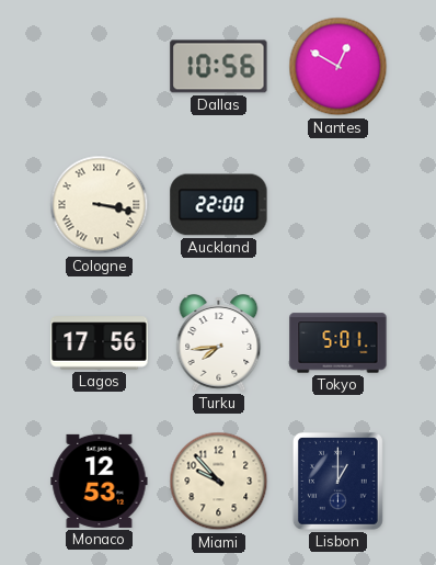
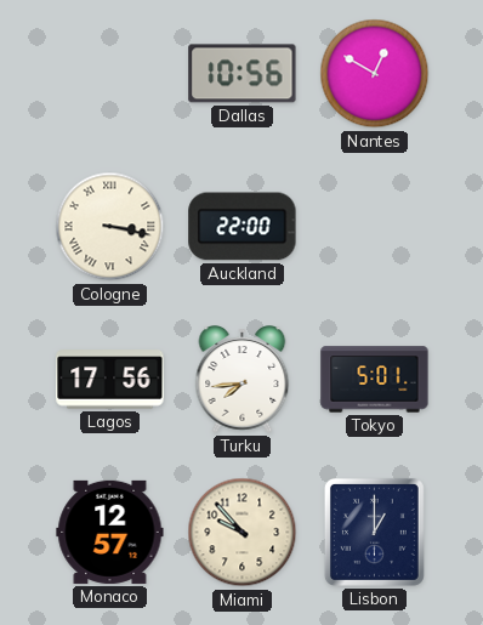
Monaco: 12:53 -> 12:57
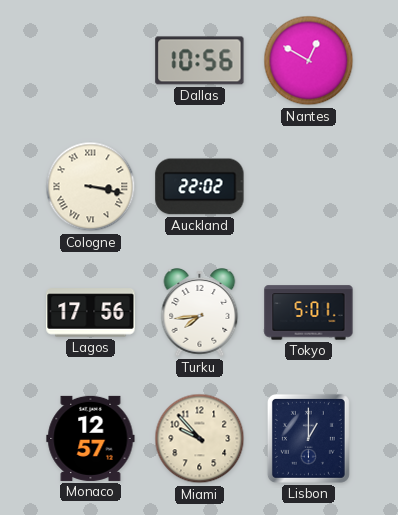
Auckland: 22:00 -> 22:02
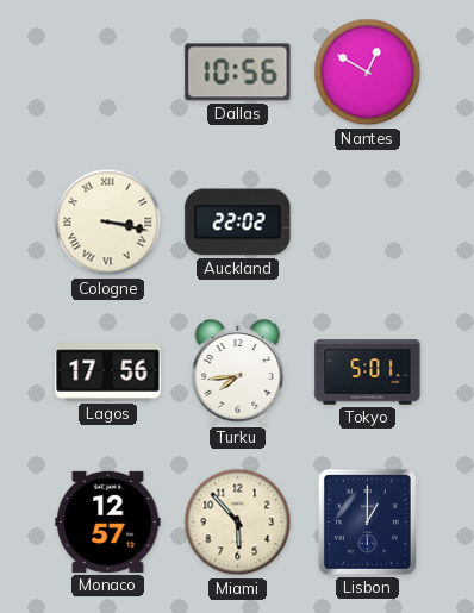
Miami: 9:53 -> 5:53
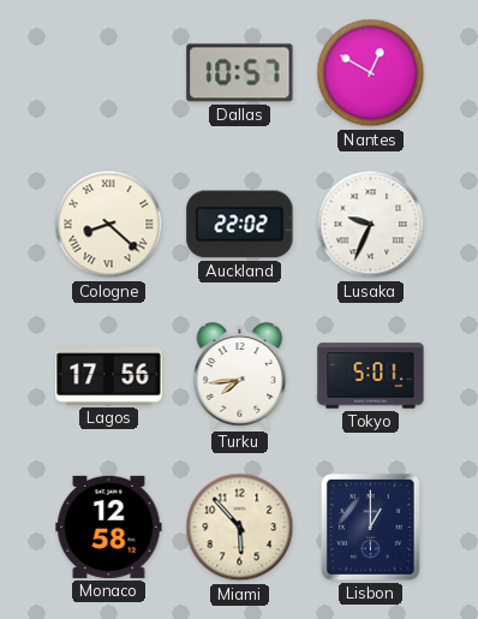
Dallas: 10:56 -> 10:57
Cologne: 3:17 -> 8:22
Lusaka: none -> 9:34
Monaco: 12:57 -> 12:58
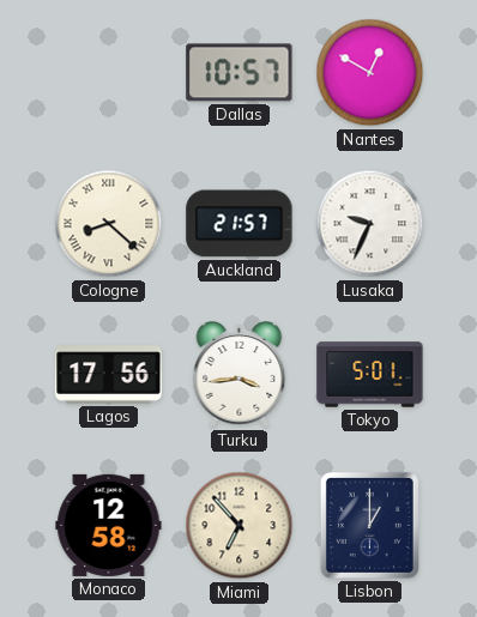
Auckland: 22:02 -> 21:57
Turku: 7:44 -> 3:44
Miami: 5:53 -> 6:53
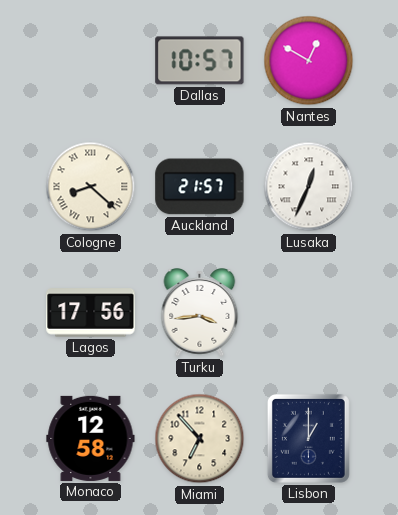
Lusaka: 9:34 -> 12:34
Tokyo: 5:01 -> none
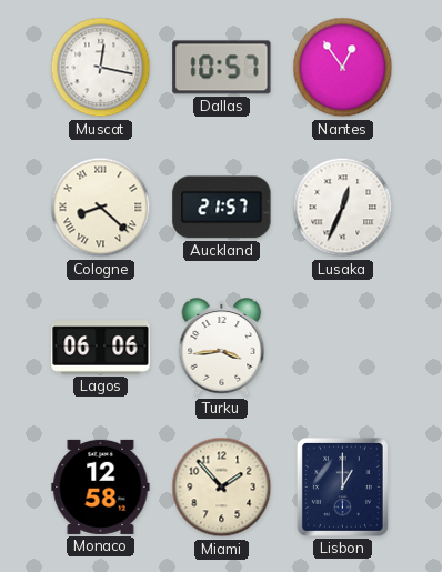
Muscat: none -> 12:17
Nantes: 12:50 -> 12:54
Lagos: 17:56 -> 06:06
Miami: 6:53 -> 1:53
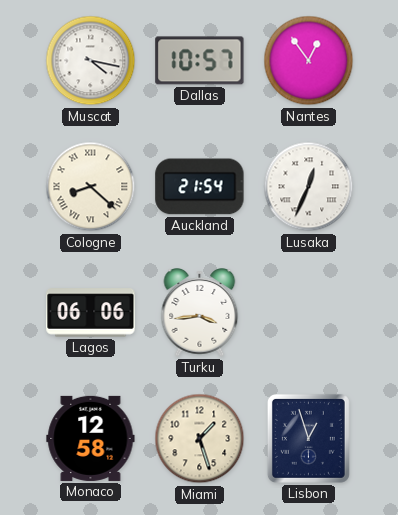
Muscat: 12:17 -> 4:17
Auckland: 21:57 -> 21:54
Miami: 1:53 -> 1:27
Lisbon: 1:00 -> 12:57
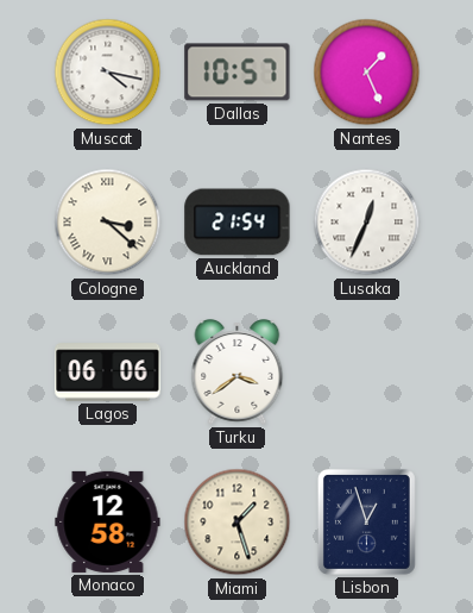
Nantes: 12:54 -> 1:26
Cologne: 8:22 -> 3:22
Turku: 3:44 -> 3:39
